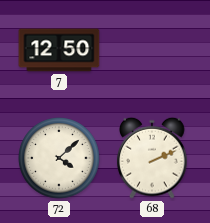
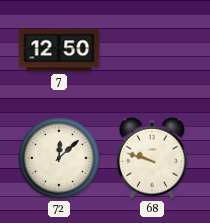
72: 4:08 -> 12:08
68: 2:11 -> 9:48
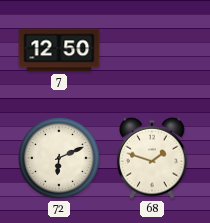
72: 12:08 -> 6:11
68: 9:48 -> 1:48
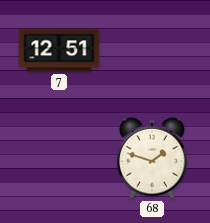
7: 12:50 -> 12:51
72: 6:11 -> none
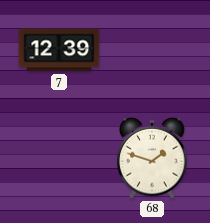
7: 12:51 -> 12:39
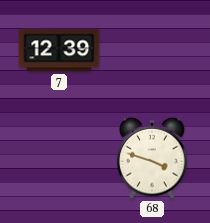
68: 1:48 -> 3:48
